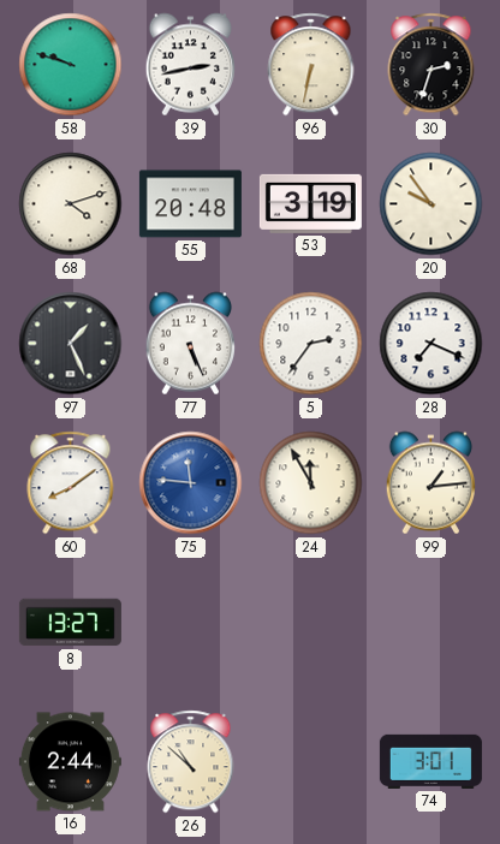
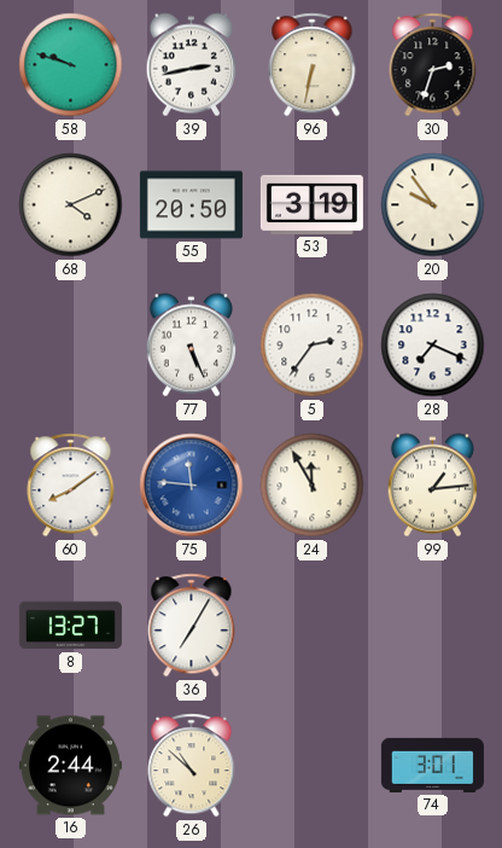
68: 4:12 -> 4:11
55: 20:48 -> 20:50
97: 1:26 -> none
36: none -> 7:05
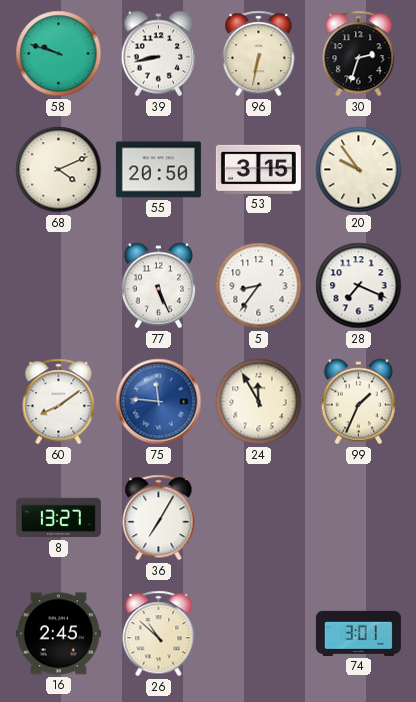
39: 2:43 -> 8:43
53: 3:19 -> 3:15
5: 2:36 -> 8:36
99: 1:14 -> 1:34
16: 2:44 -> 2:45
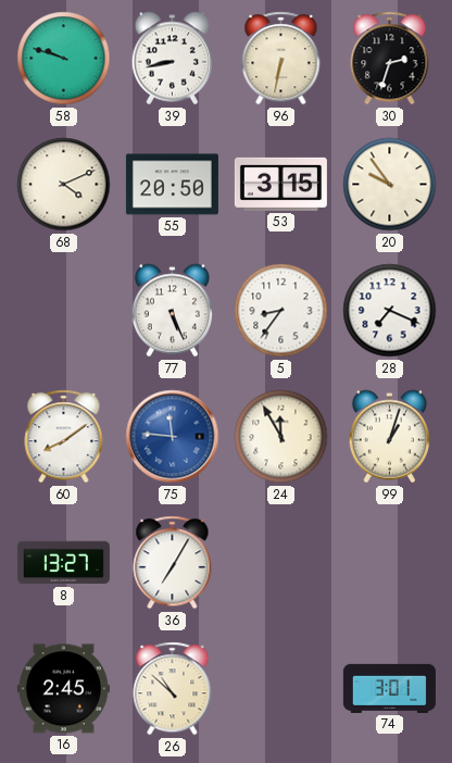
99: 1:34 -> 1:03
